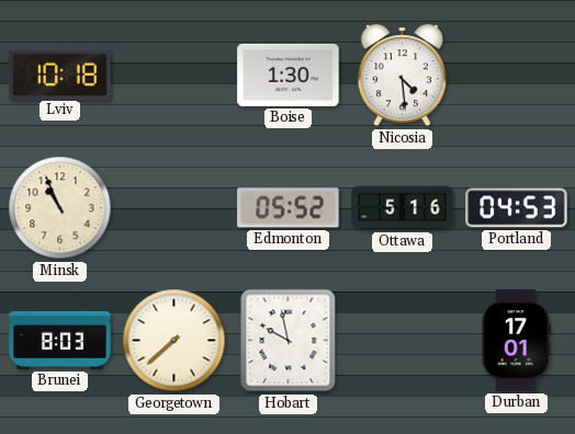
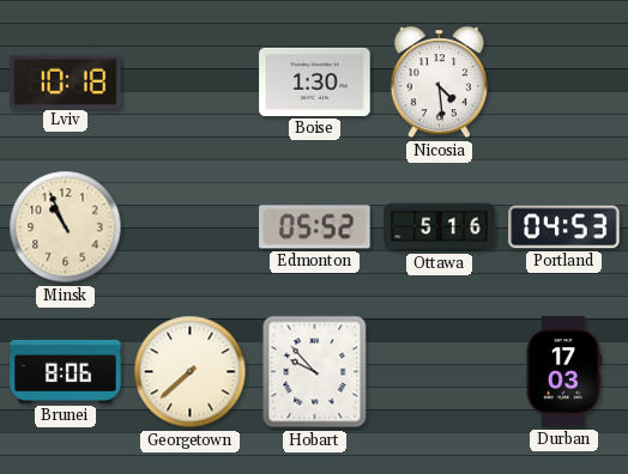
Brunei: 8:03 -> 8:06
Hobart: 9:58 -> 9:53
Durban: 17:01 -> 17:03
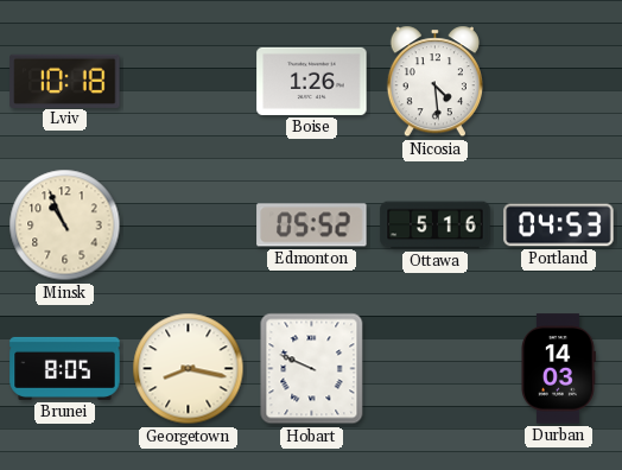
Boise: 1:30 -> 1:26
Brunei: 8:06 -> 8:05
Georgetown: 7:38 -> 8:17
Hobart: 9:53 -> 9:49
Durban: 17:03 -> 14:03
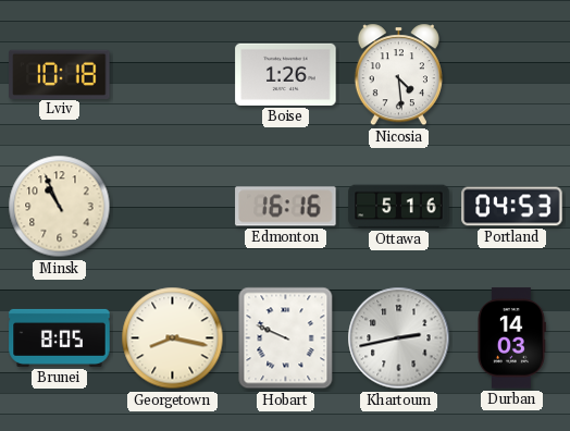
Edmonton: 05:52 -> 16:16
Khartoum: none -> 2:43
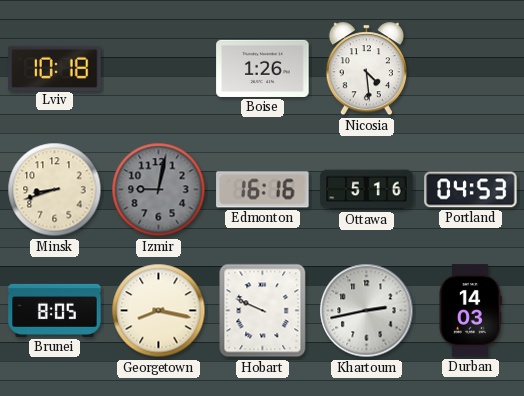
Minsk: 10:56 -> 8:42
Izmir: none -> 9:02
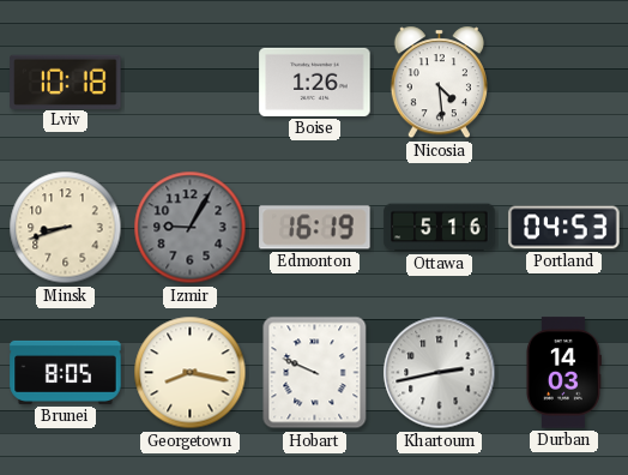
Izmir: 9:02 -> 9:05
Edmonton: 16:16 -> 16:19
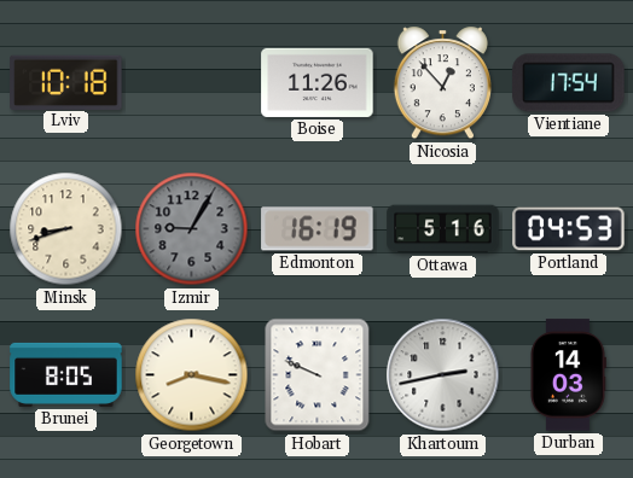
Boise: 1:26 -> 11:26
Nicosia: 4:29 -> 12:53
Vientiane: none -> 17:54
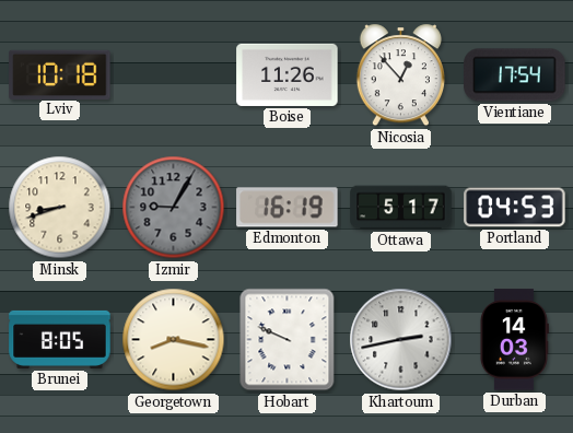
Ottawa: 5:16 -> 5:17
